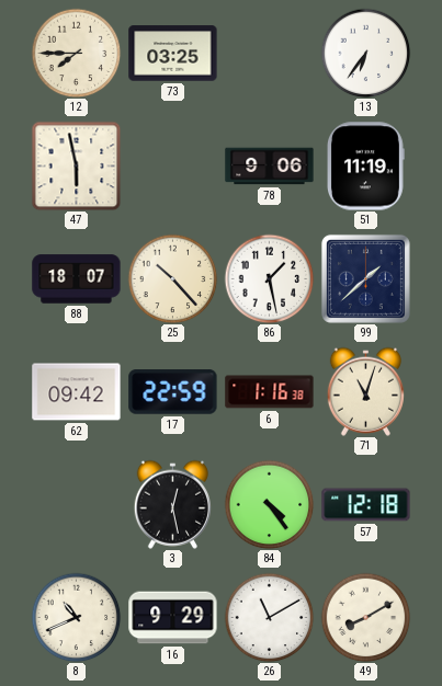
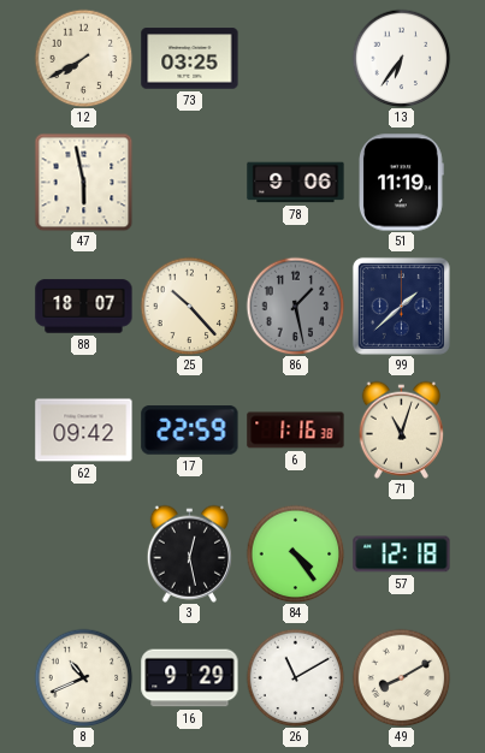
12: 7:45 -> 7:40
86 dial: white -> grey
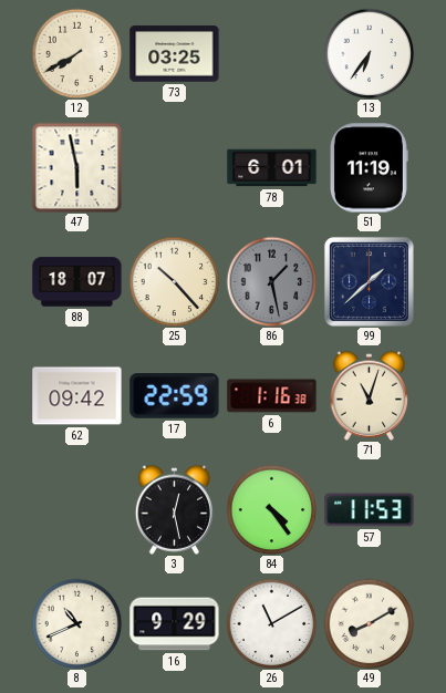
78: 9:06 -> 6:01
57: 12:18 -> 11:53
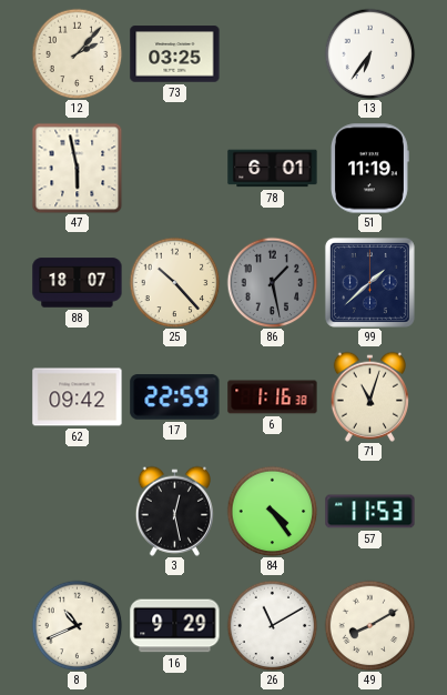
12: 7:40 -> 2:07
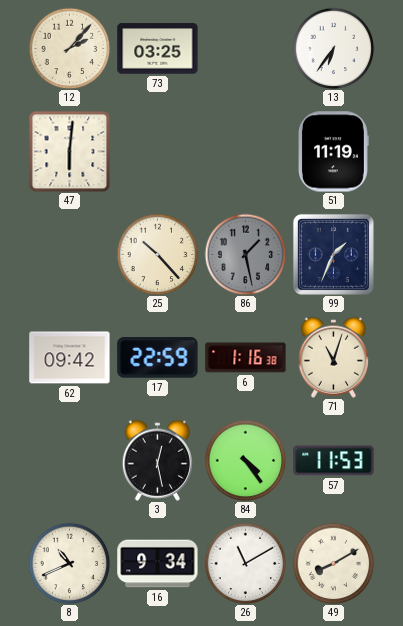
47: 5:58 -> 6:01
78: 6:01 -> none
88: 18:07 -> none
99: 1:38 -> 1:34
16: 9:29 -> 9:34
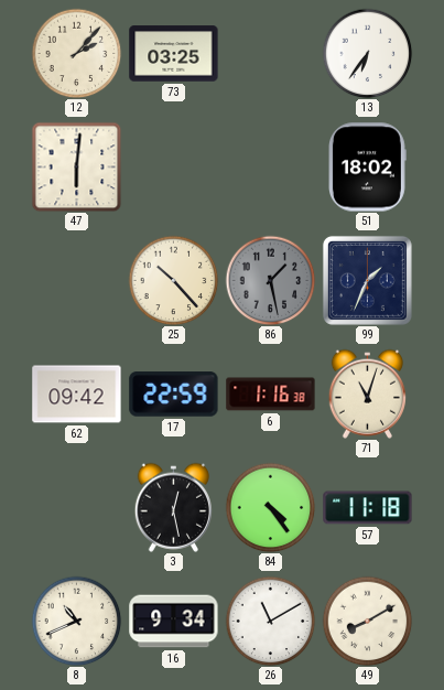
51: 11:19 -> 18:02
57: 11:53 -> 11:18
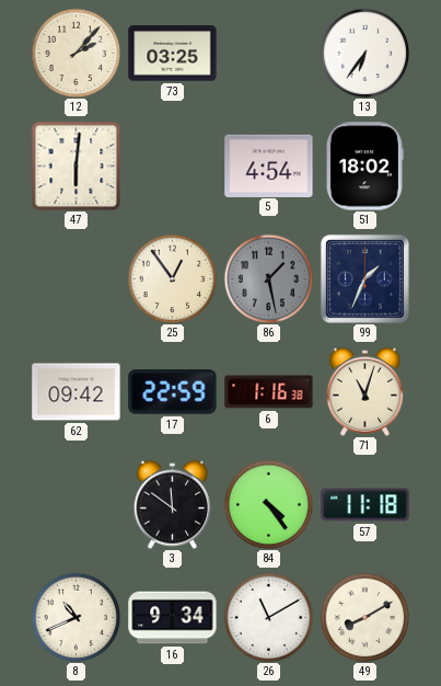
5: none -> 4:54
25: 10:23 -> 12:54
3: 12:28 -> 11:51
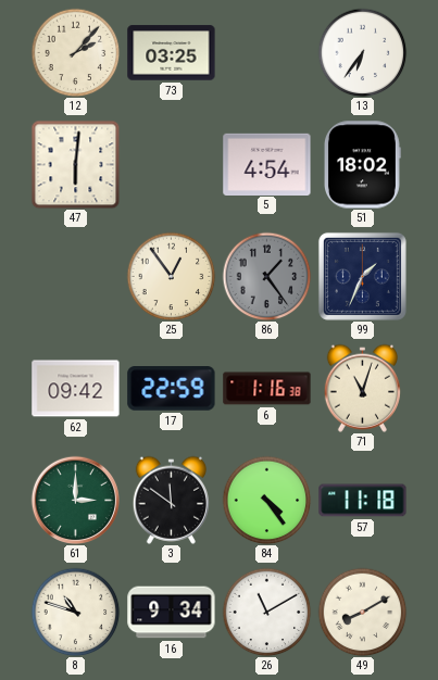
86: 1:28 -> 1:24
61: none -> 3:00
8: 10:41 -> 10:48
